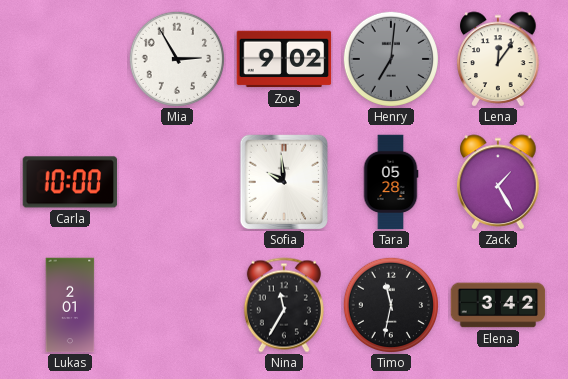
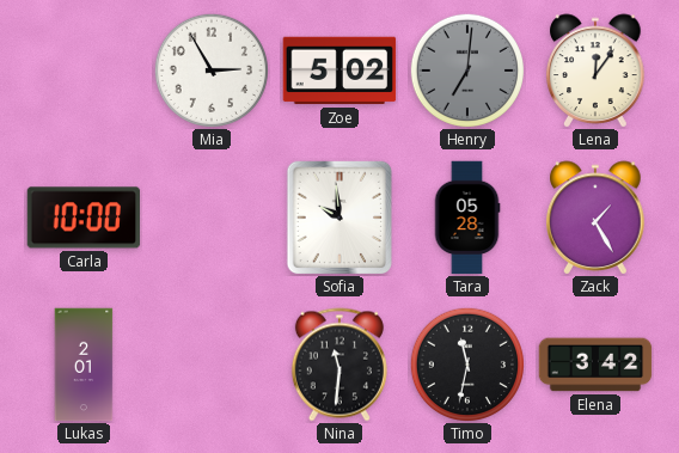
Zoe: 9:02 -> 5:02
Nina: 11:35 -> 11:31
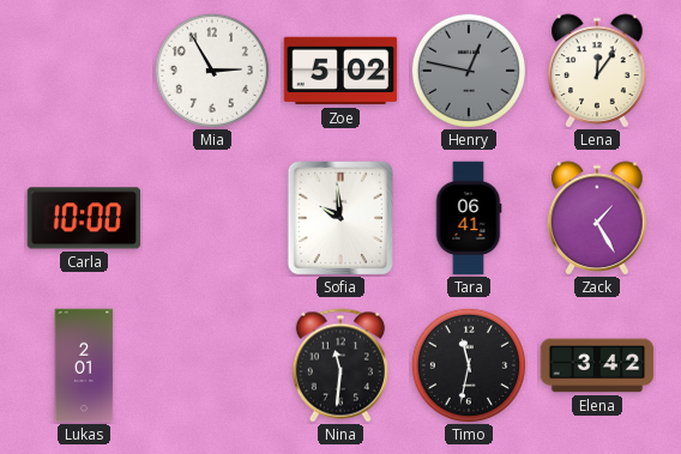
Henry: 7:01 -> 12:47
Tara: 05:28 -> 06:41
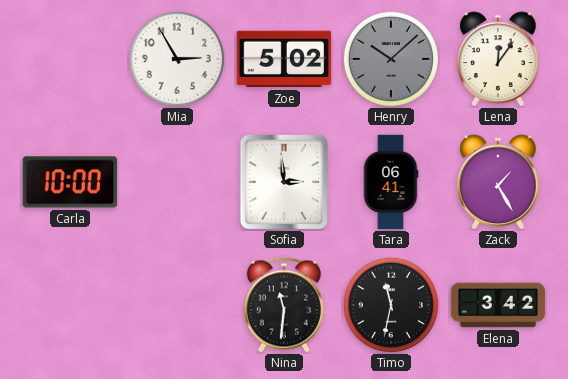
Henry: 12:47 -> 10:08
Sofia: 9:59 -> 2:59
Lukas: 2:01 -> none
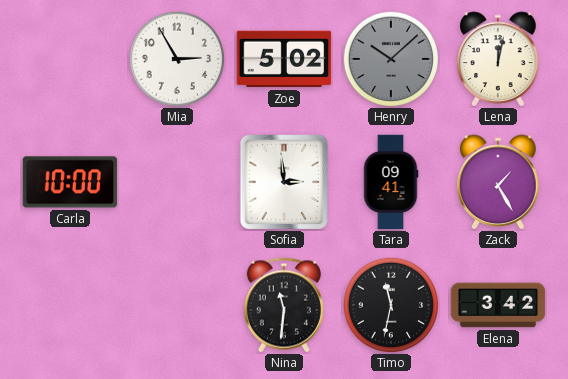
Lena: 12:06 -> 12:02
Tara: 06:41 -> 09:41
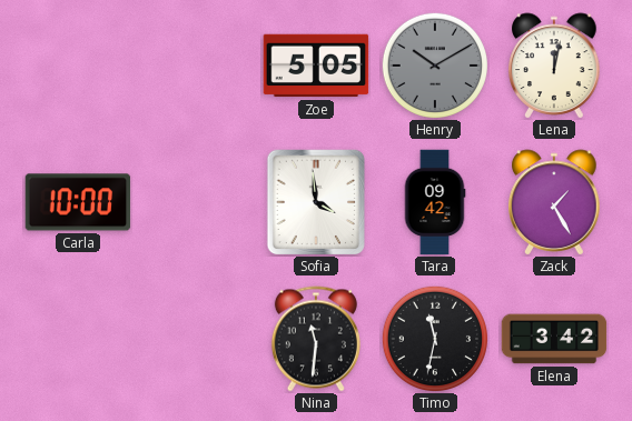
Mia: 2:55 -> none
Zoe: 5:02 -> 5:05
Henry: 10:08 -> 10:10
Sofia: 2:59 -> 3:59
Tara: 09:41 -> 09:42
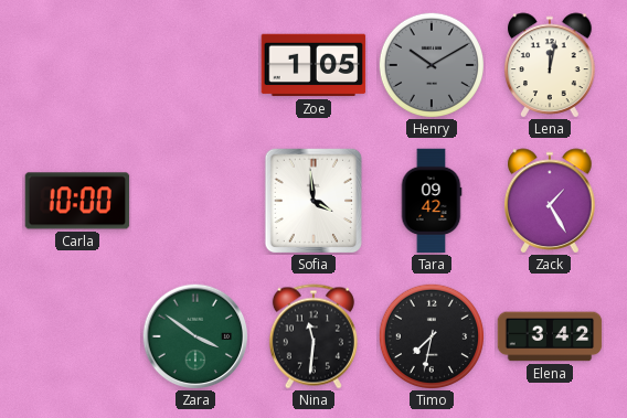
Zoe: 5:05 -> 1:05
Zara: none -> 3:51
Timo: 11:32 -> 7:32
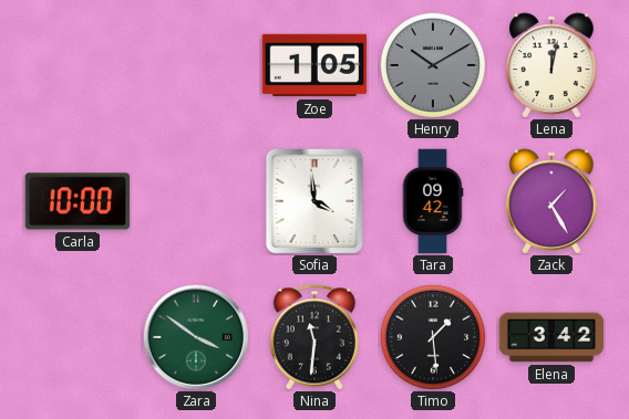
Timo: 7:32 -> 1:29
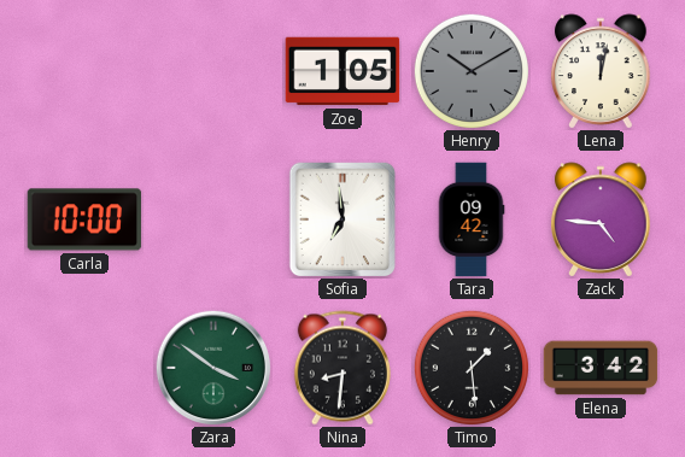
Sofia: 3:59 -> 6:59
Zack: 1:25 -> 4:46
Nina: 11:31 -> 8:31
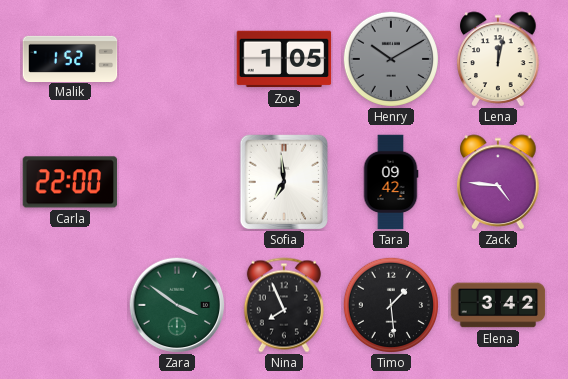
Malik: none -> 1:52
Carla: 10:00 -> 22:00
Nina: 8:31 -> 7:56
